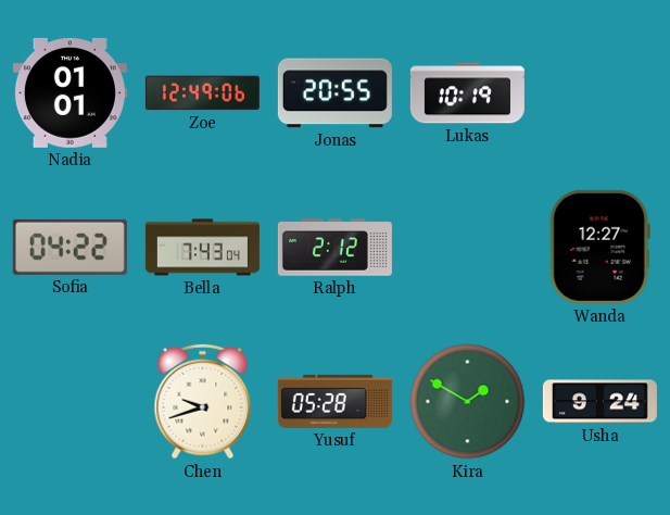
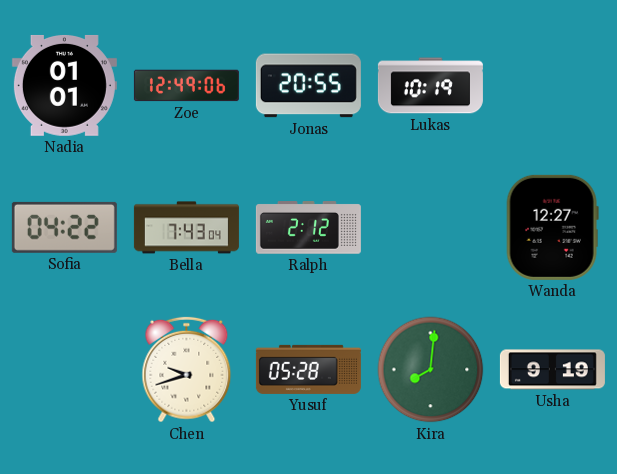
Kira: 1:50 -> 8:01
Usha: 9:24 -> 9:19
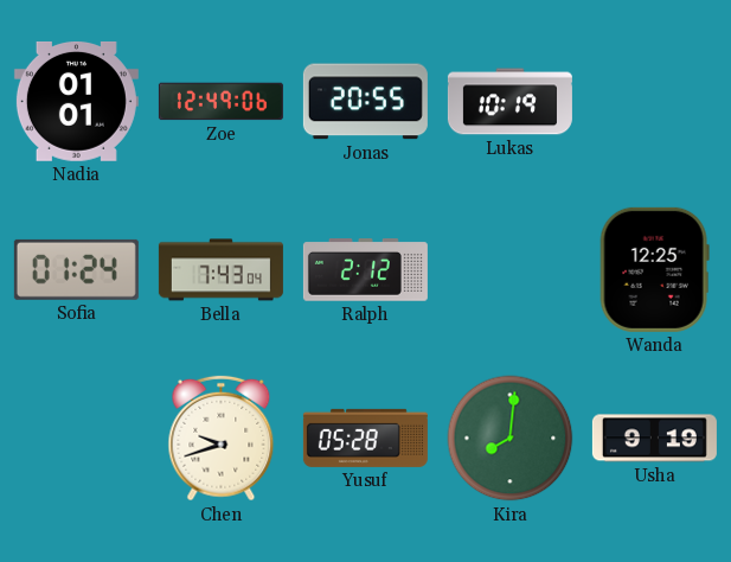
Sofia: 04:22 -> 01:24
Wanda: 12:27 -> 12:25
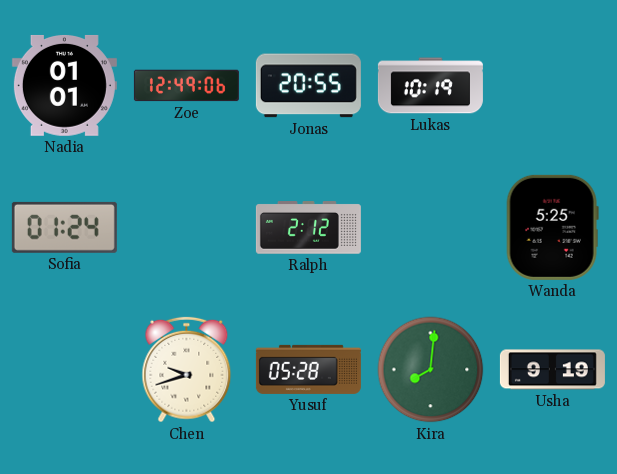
Bella: 7:43 -> none
Wanda: 12:25 -> 5:25
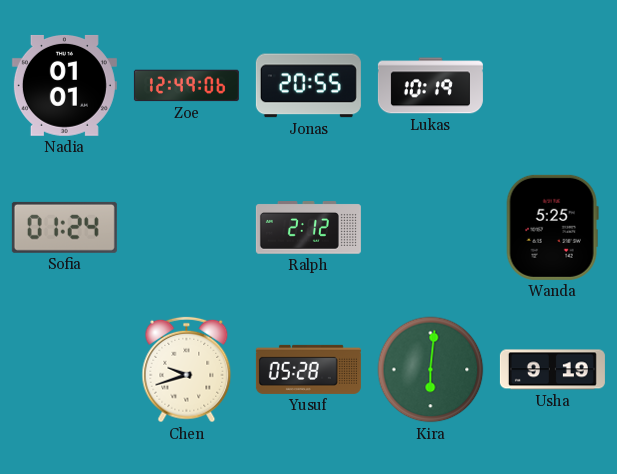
Kira: 8:01 -> 6:01
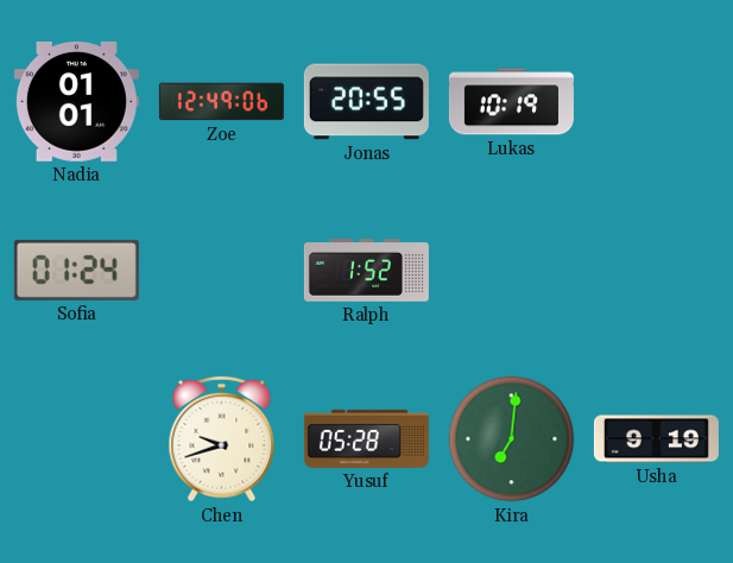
Ralph: 2:12 -> 1:52
Wanda: 5:25 -> none
Kira: 6:01 -> 7:01
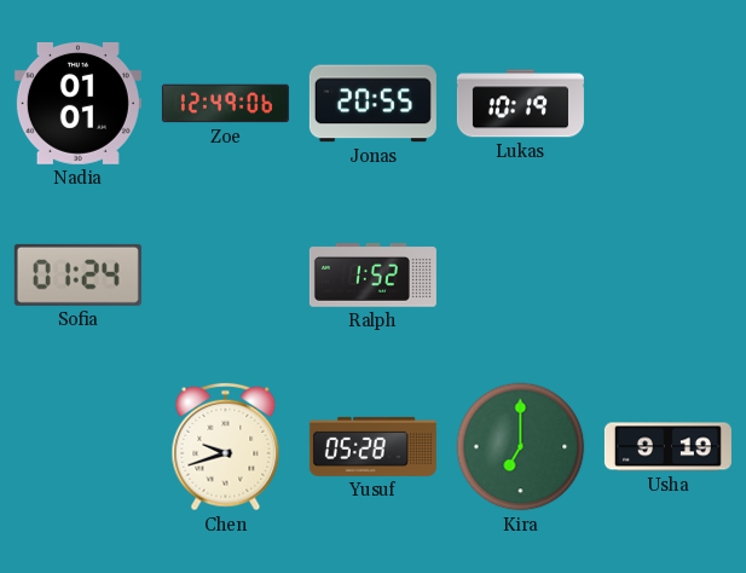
Kira: 7:01 -> 7:00
